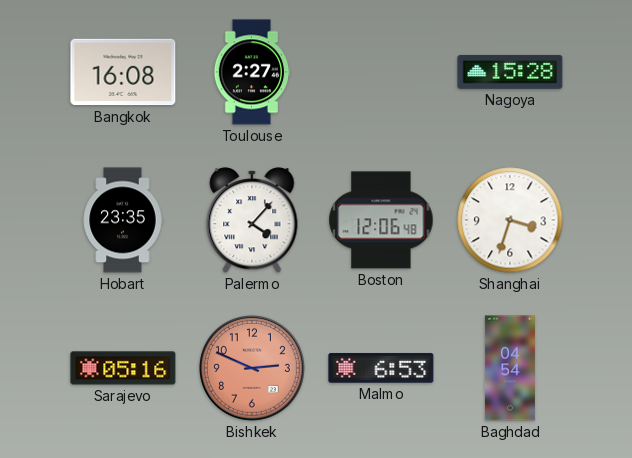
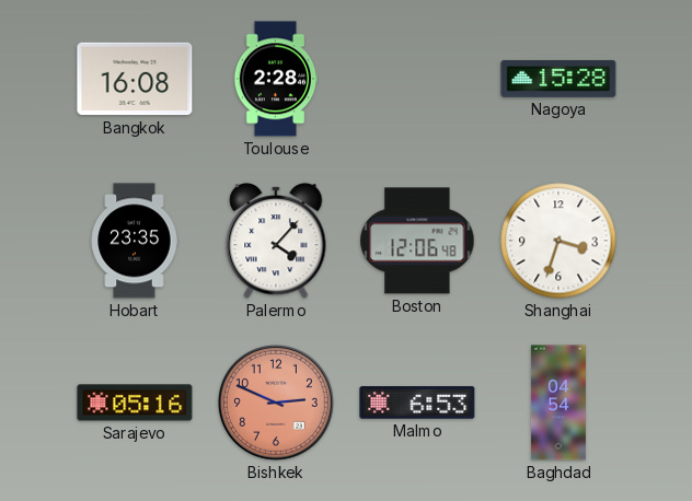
Toulouse: 2:27 -> 2:28
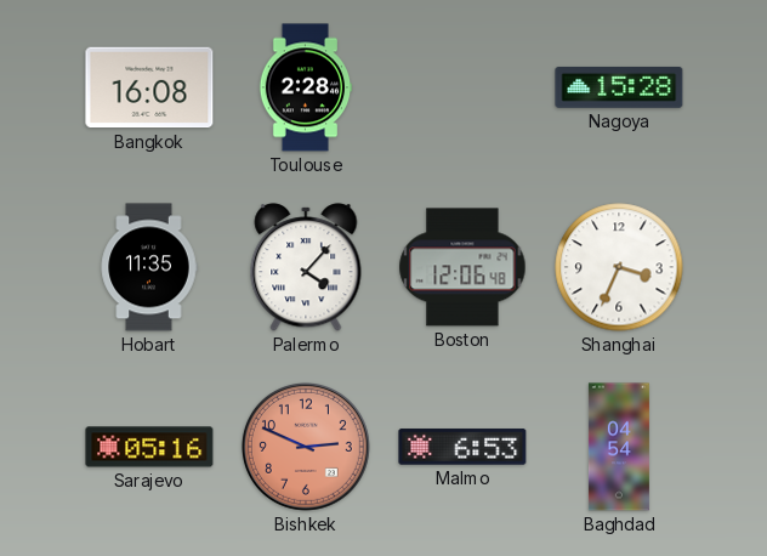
Hobart: 23:35 -> 11:35
Shanghai: 3:33 -> 3:34
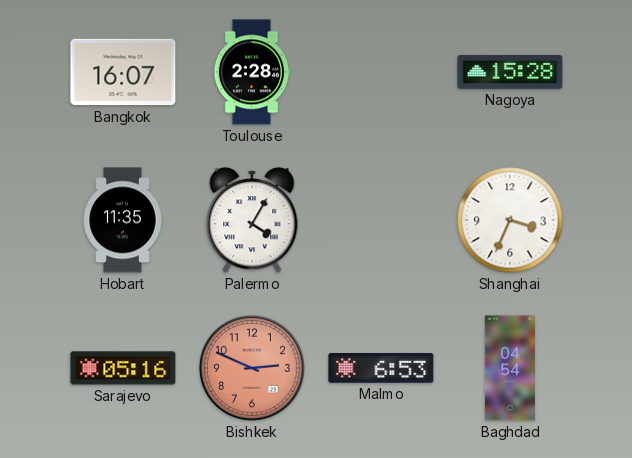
Bangkok: 16:08 -> 16:07
Palermo: 4:07 -> 4:05
Boston: 12:06 -> none
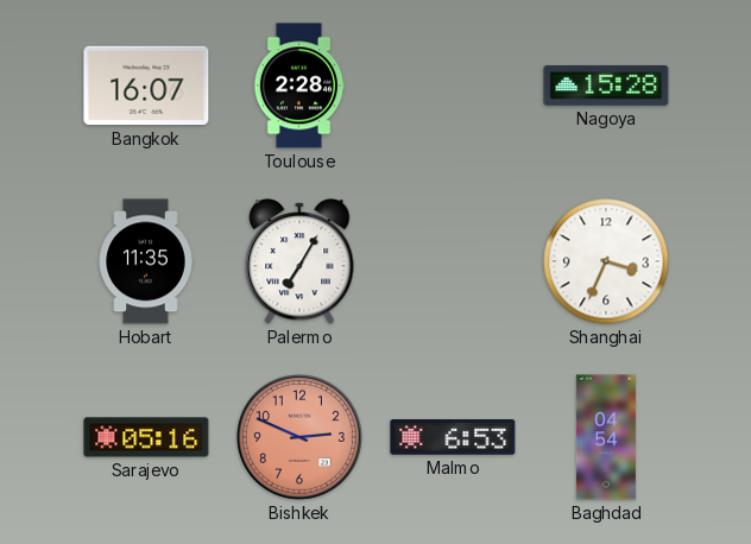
Palermo: 4:05 -> 7:05
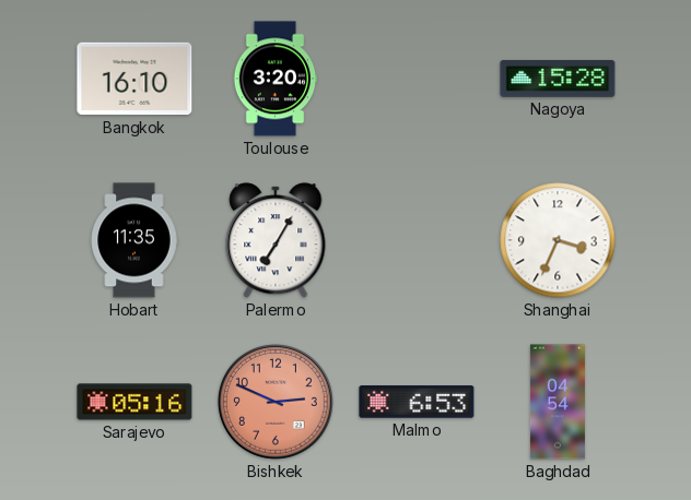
Bangkok: 16:07 -> 16:10
Toulouse: 2:28 -> 3:20
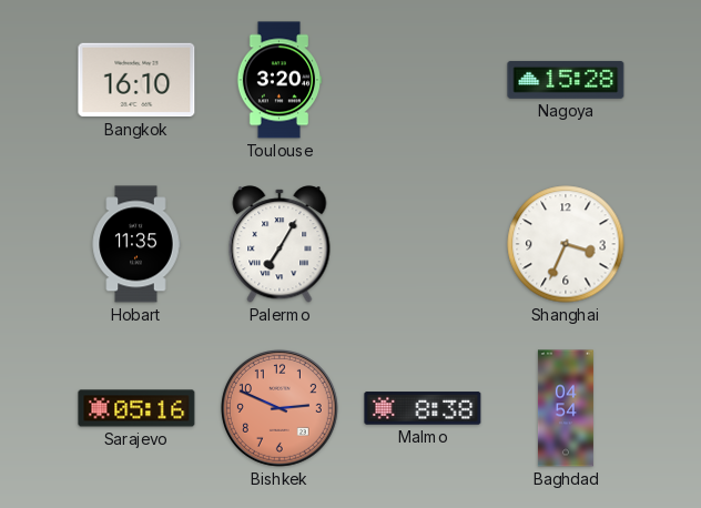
Malmo: 6:53 -> 8:38
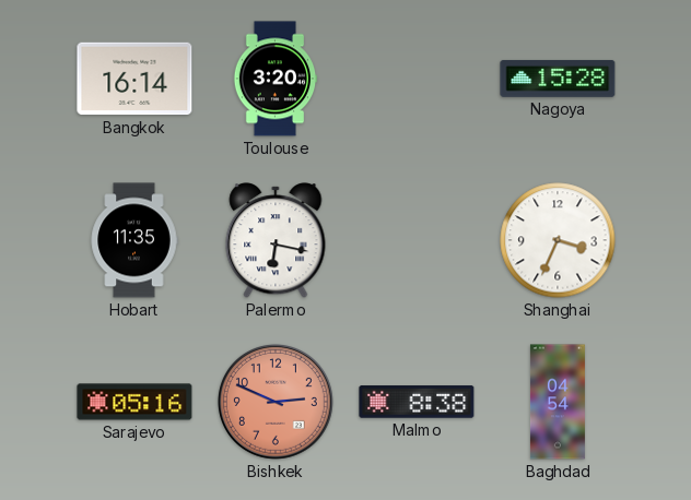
Bangkok: 16:10 -> 16:14
Palermo: 7:05 -> 6:17
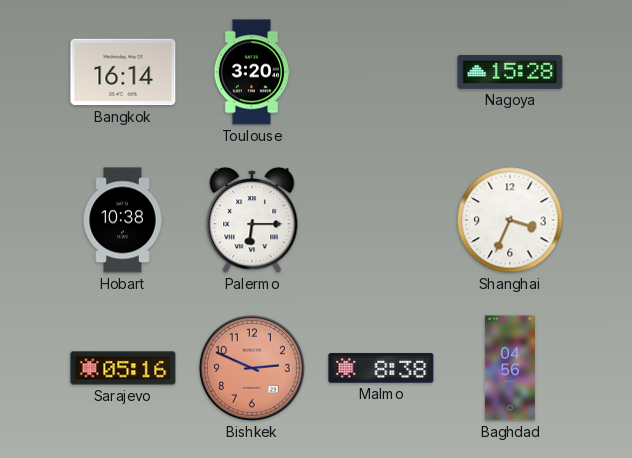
Hobart: 11:35 -> 10:38
Palermo: 6:17 -> 6:15
Baghdad: 04:54 -> 04:56
